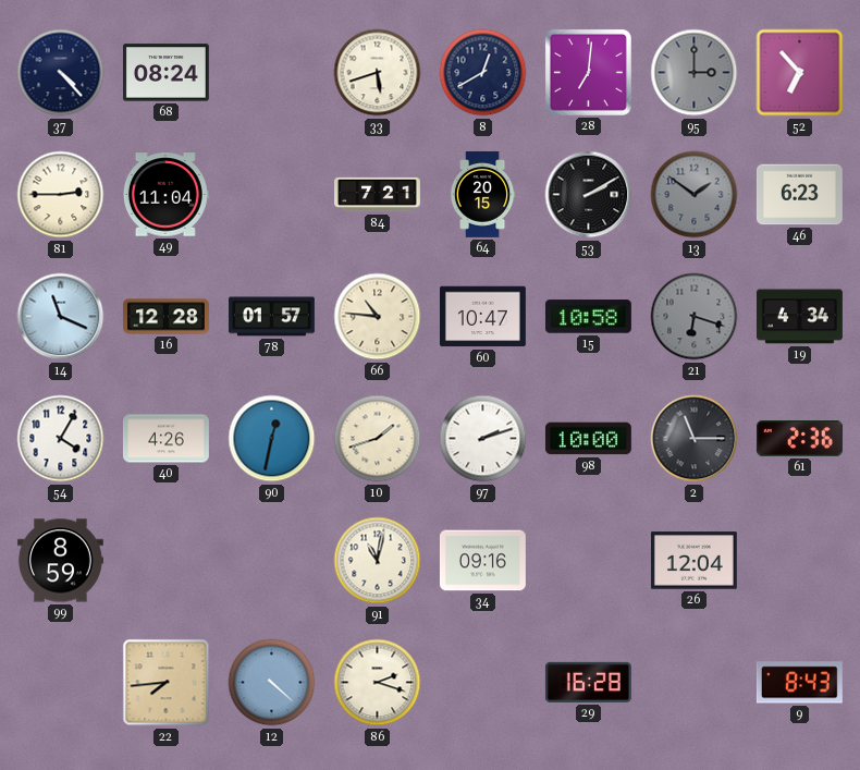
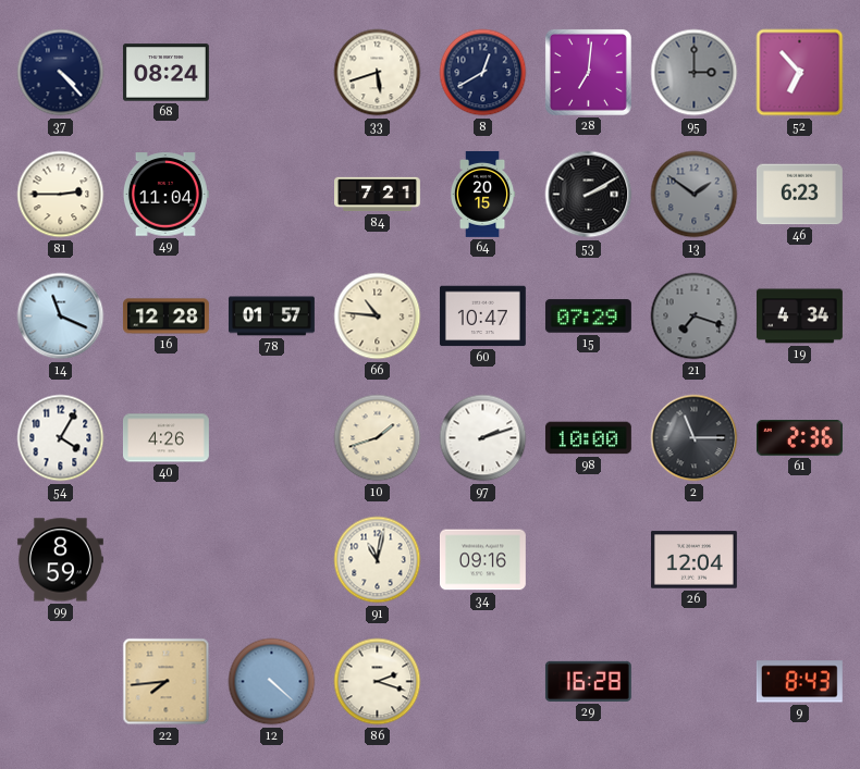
15: 10:58 -> 07:29
21: 6:18 -> 7:18
90: 12:32 -> none
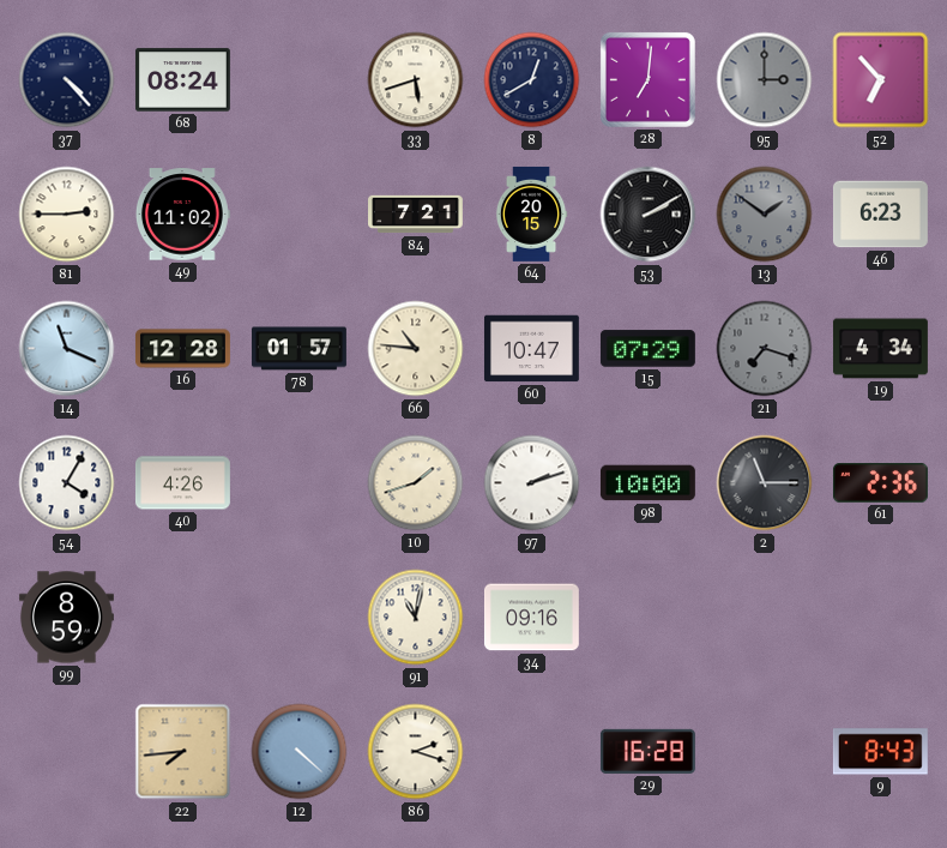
49: 11:04 -> 11:02
26: 12:04 -> none
